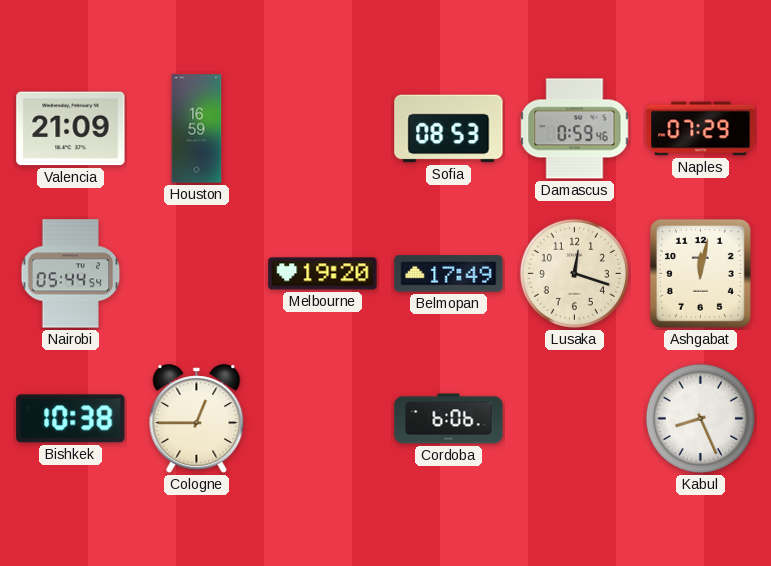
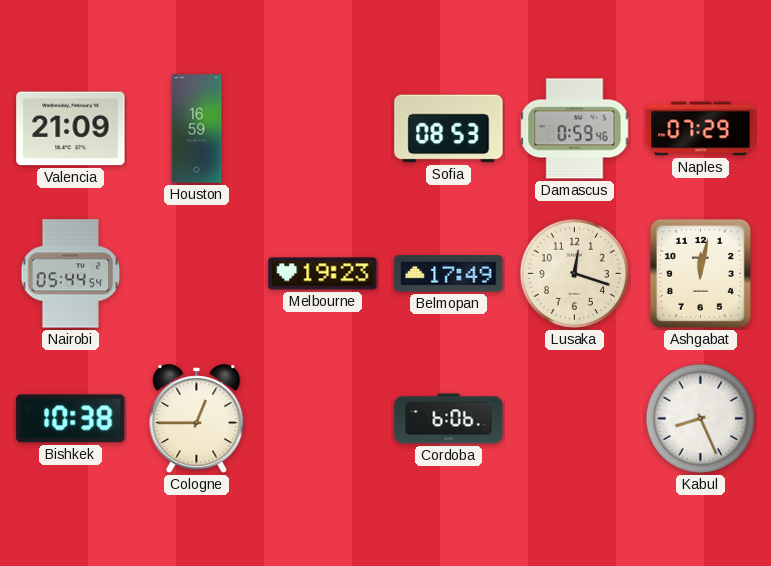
Melbourne: 19:20 -> 19:23
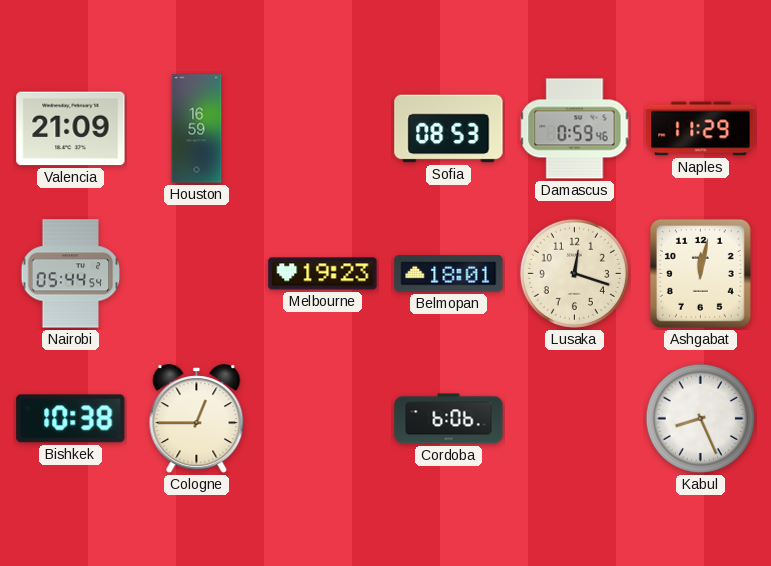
Naples: 07:29 -> 11:29
Belmopan: 17:49 -> 18:01
